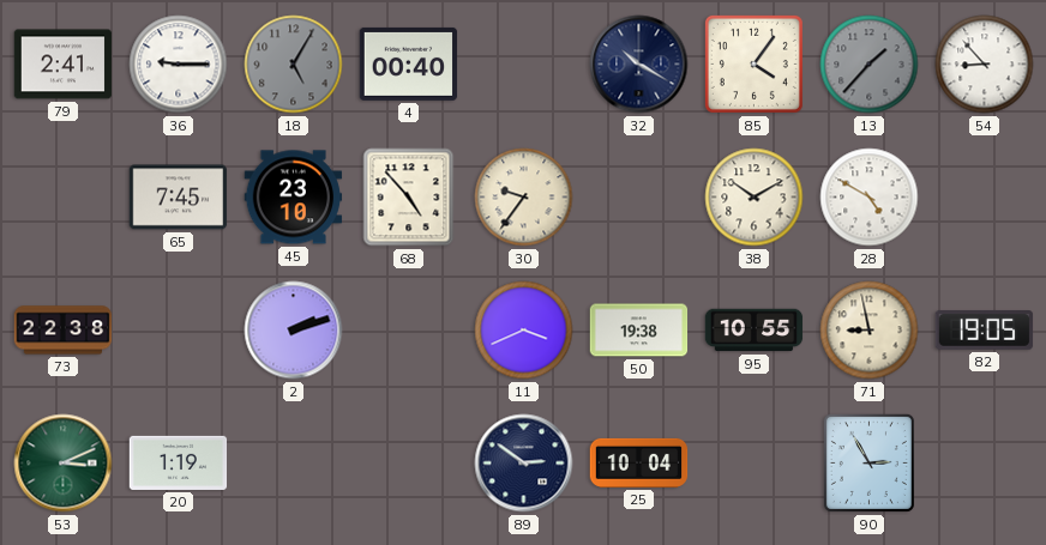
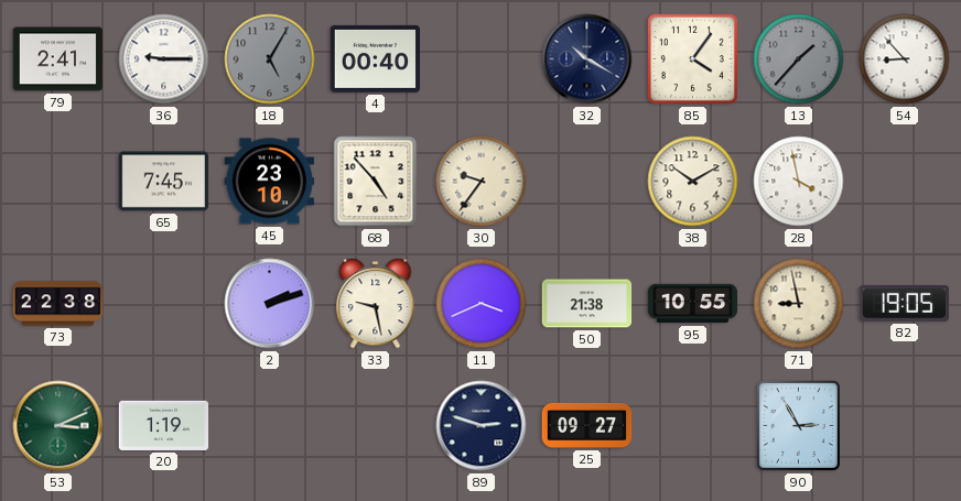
28: 4:50 -> 3:58
33: none -> 9:28
50: 19:38 -> 21:38
89: 2:51 -> 2:48
25: 10:04 -> 09:27
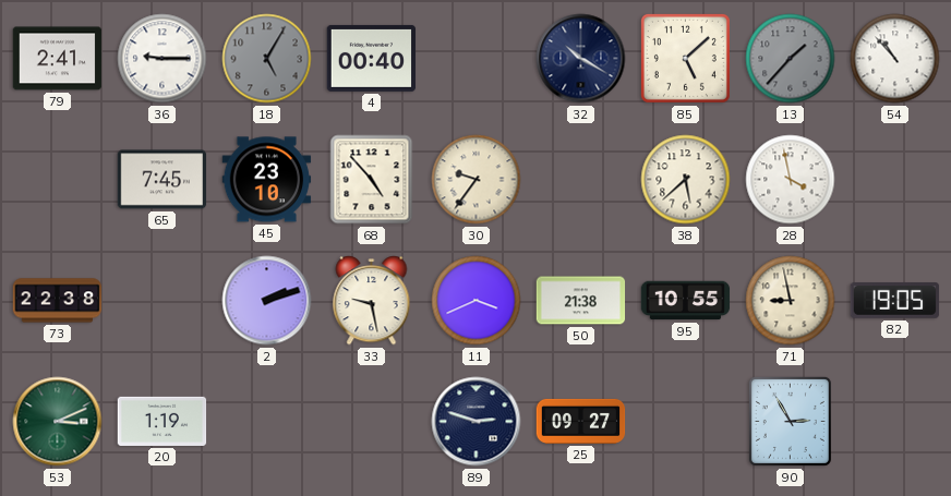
85: 4:06 -> 5:08
54: 8:53 -> 10:53
38: 10:10 -> 5:38
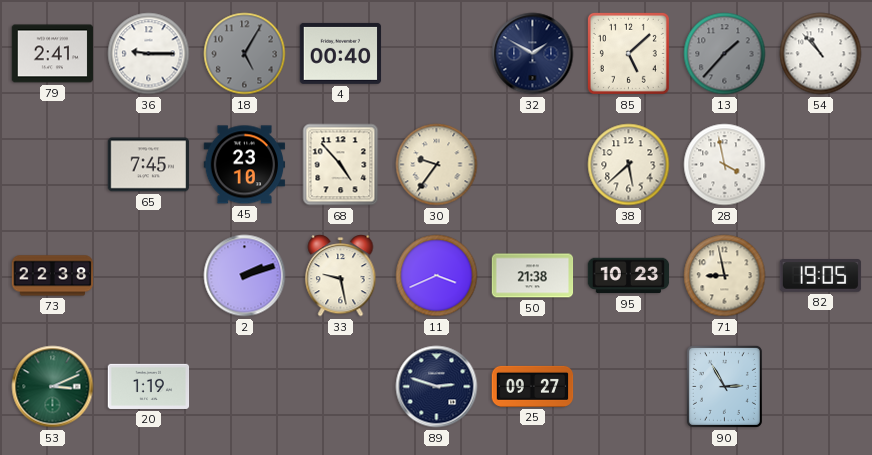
32: 10:20 -> 1:50
95: 10:55 -> 10:23
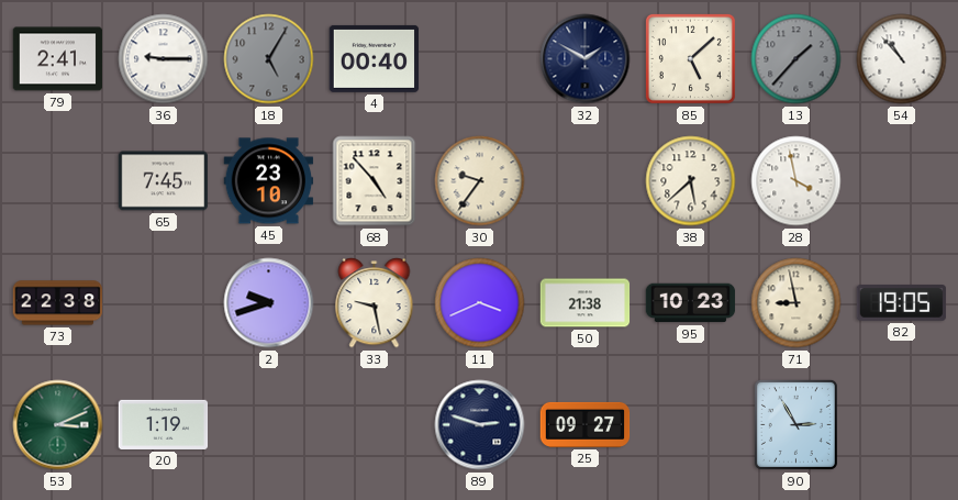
2: 2:12 -> 9:42
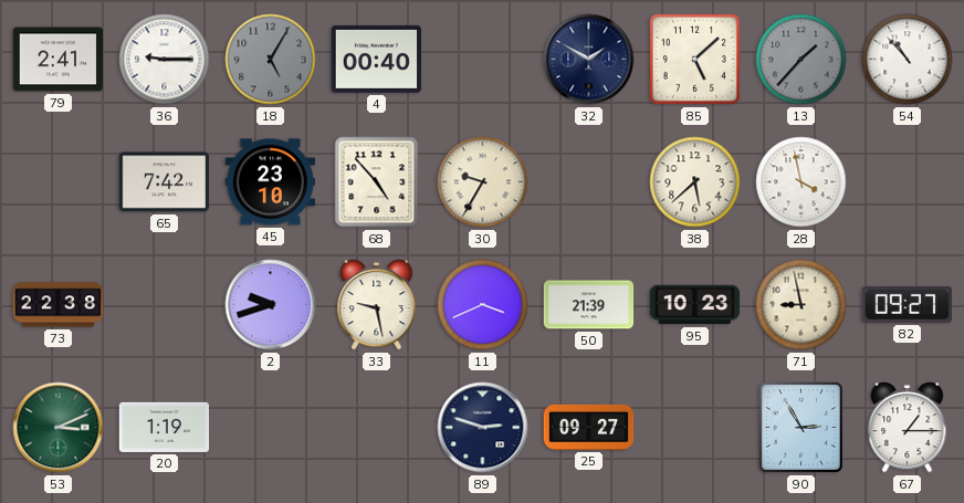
65: 7:45 -> 7:42
30: 9:36 -> 9:35
50: 21:38 -> 21:39
82: 19:05 -> 09:27
67: none -> 1:15
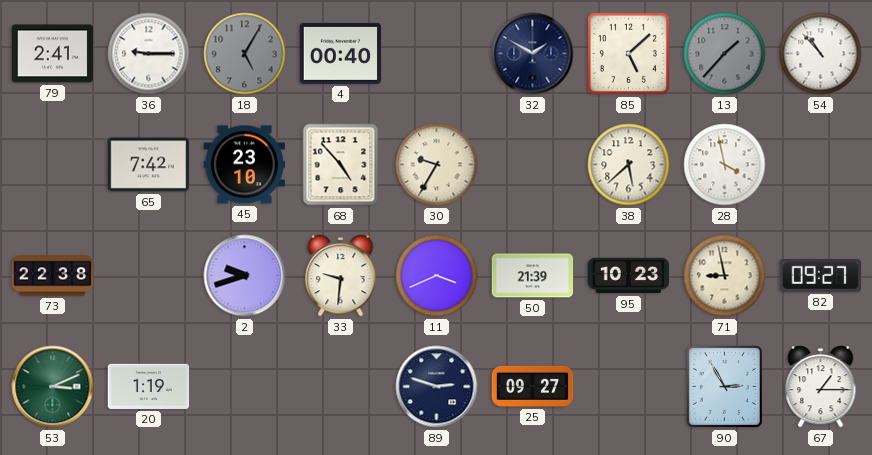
33: 9:28 -> 9:31
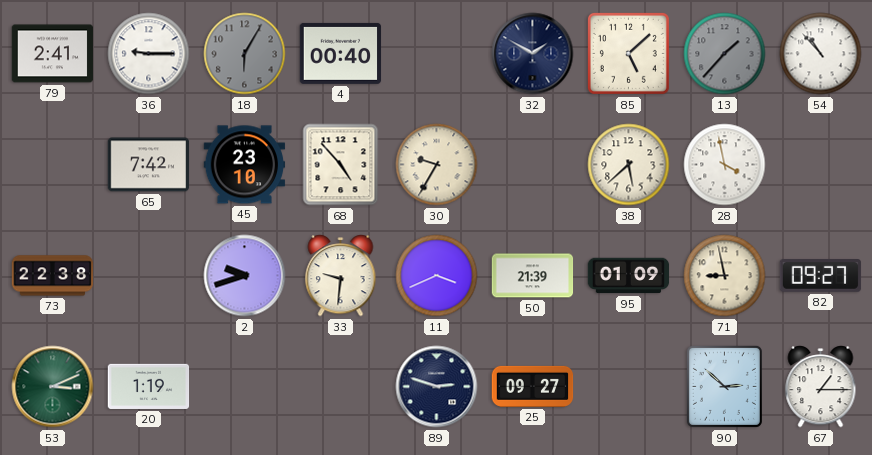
18: 5:05 -> 6:05
95: 10:23 -> 01:09
90: 2:55 -> 2:52
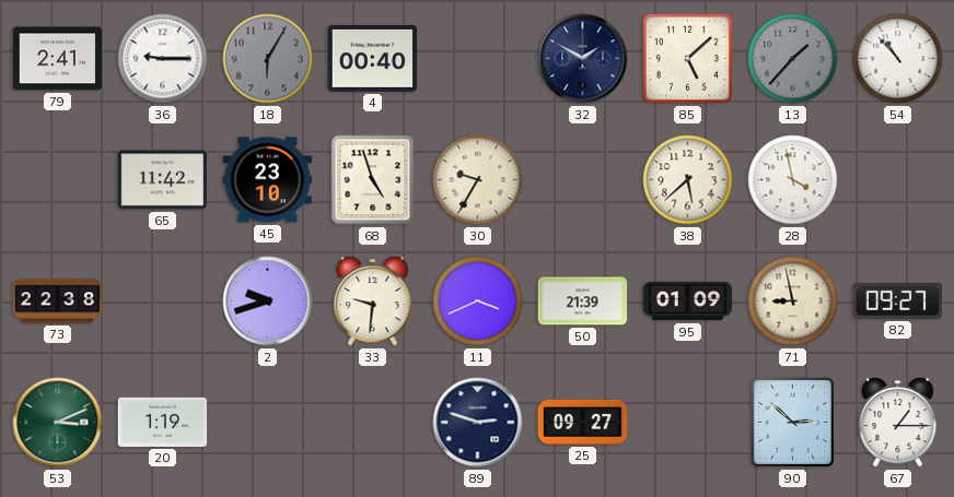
65: 7:42 -> 11:42
68: 4:53 -> 4:57
